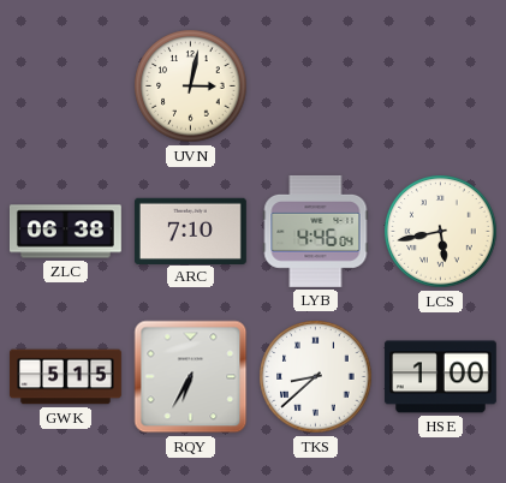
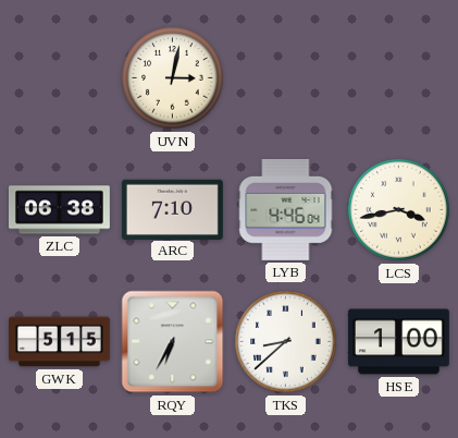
LCS: 5:43 -> 3:43
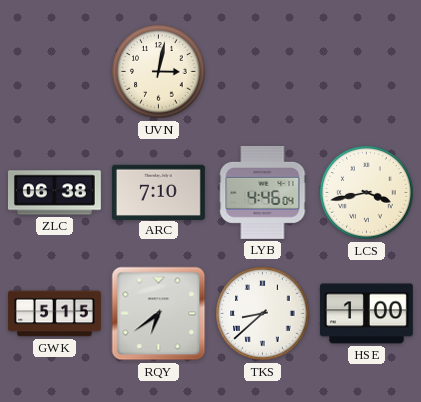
RQY: 6:35 -> 6:39
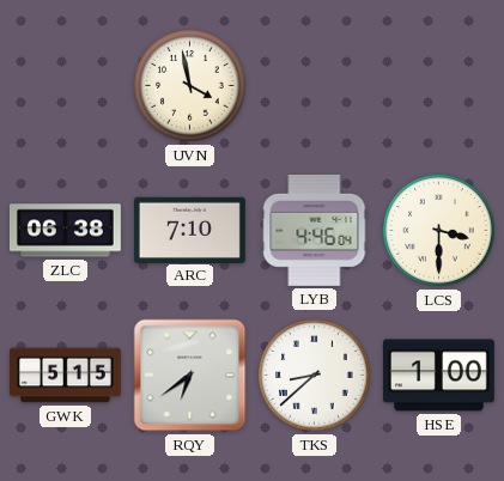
UVN: 3:02 -> 3:58
LCS: 3:43 -> 3:30
